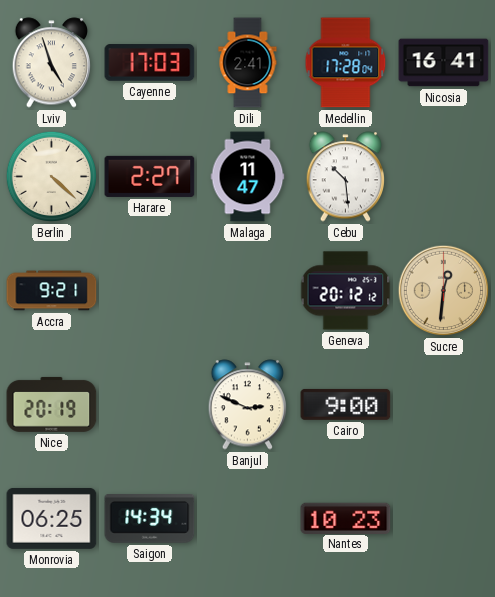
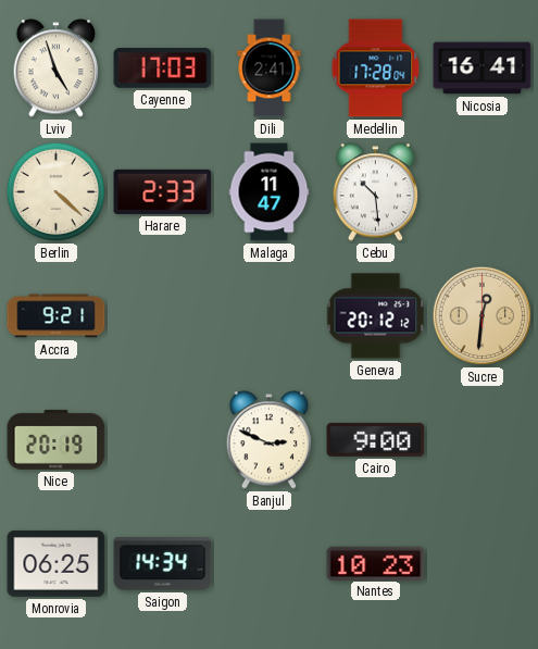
Harare: 2:27 -> 2:33
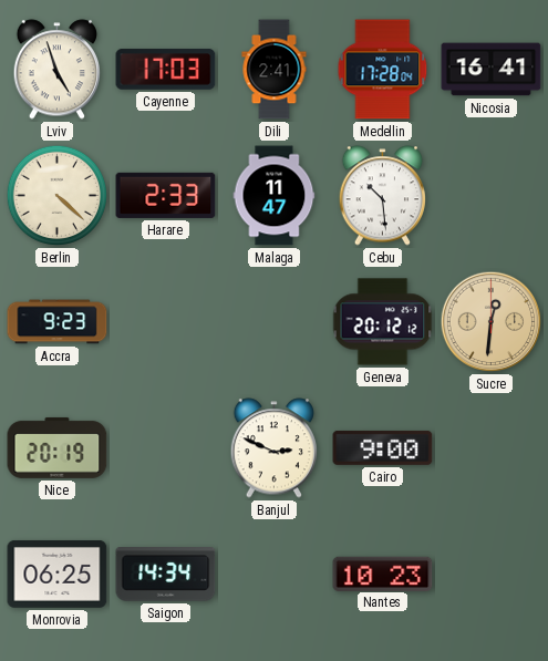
Accra: 9:21 -> 9:23
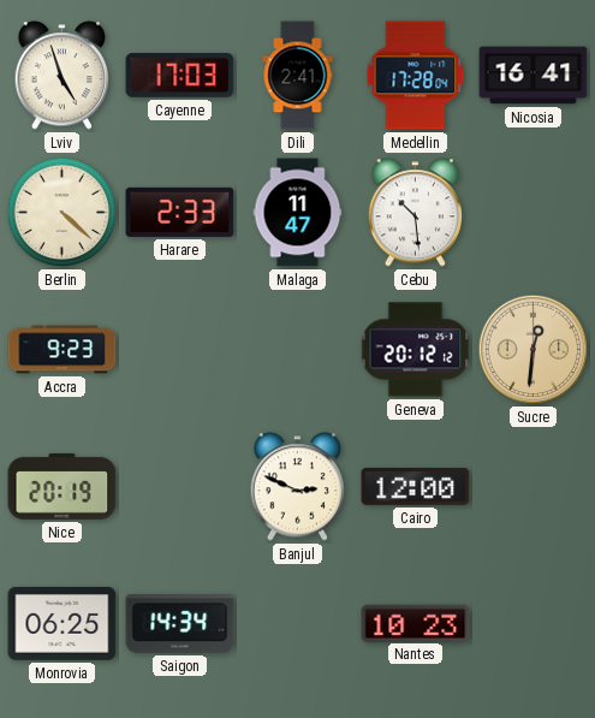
Cairo: 9:00 -> 12:00
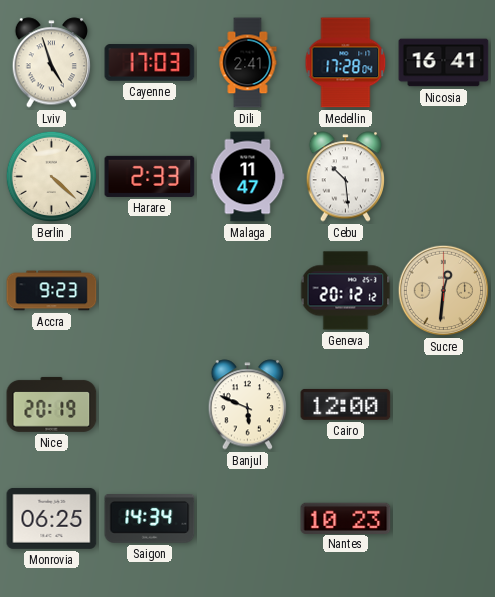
Banjul: 2:49 -> 5:49
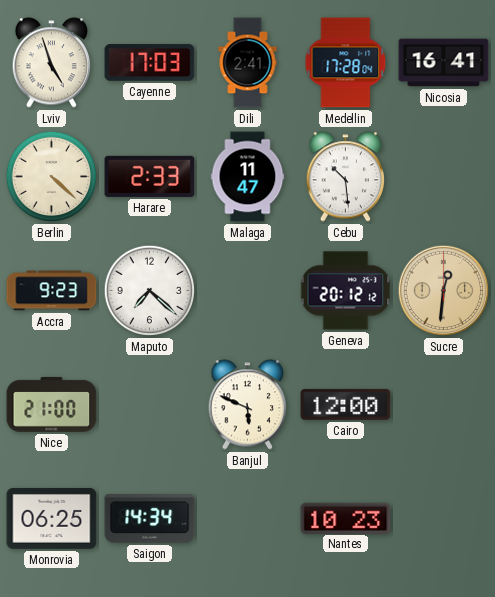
Maputo: none -> 7:22
Nice: 20:19 -> 21:00
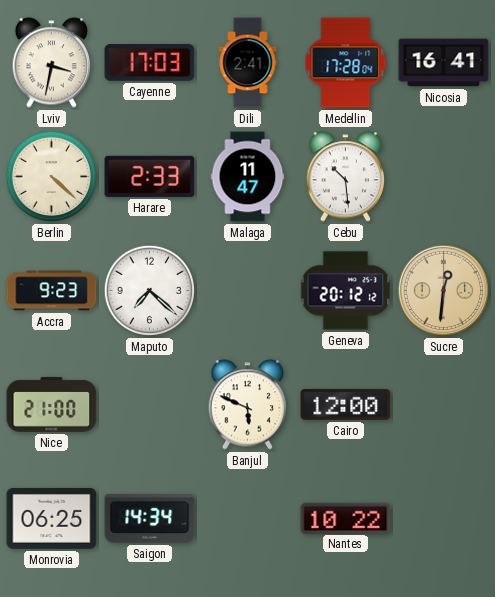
Lviv: 4:57 -> 3:32
Nantes: 10:23 -> 10:22
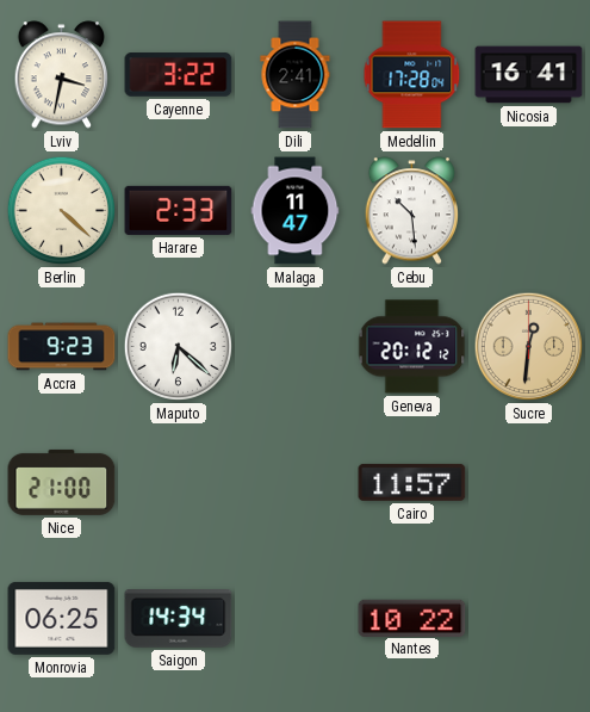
Cayenne: 17:03 -> 3:22
Maputo: 7:22 -> 6:22
Banjul: 5:49 -> none
Cairo: 12:00 -> 11:57
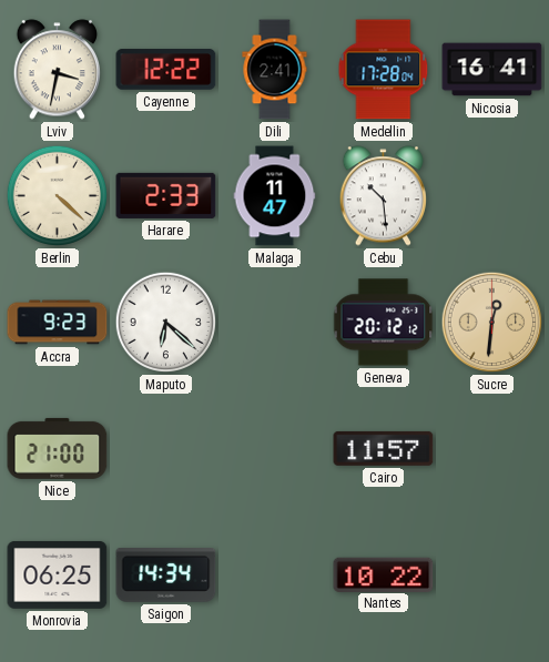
Cayenne: 3:22 -> 12:22
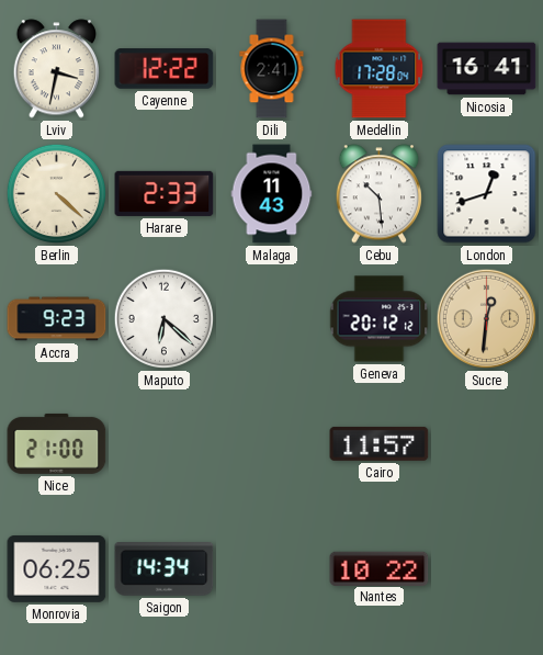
Malaga: 11:47 -> 11:43
London: none -> 12:42
